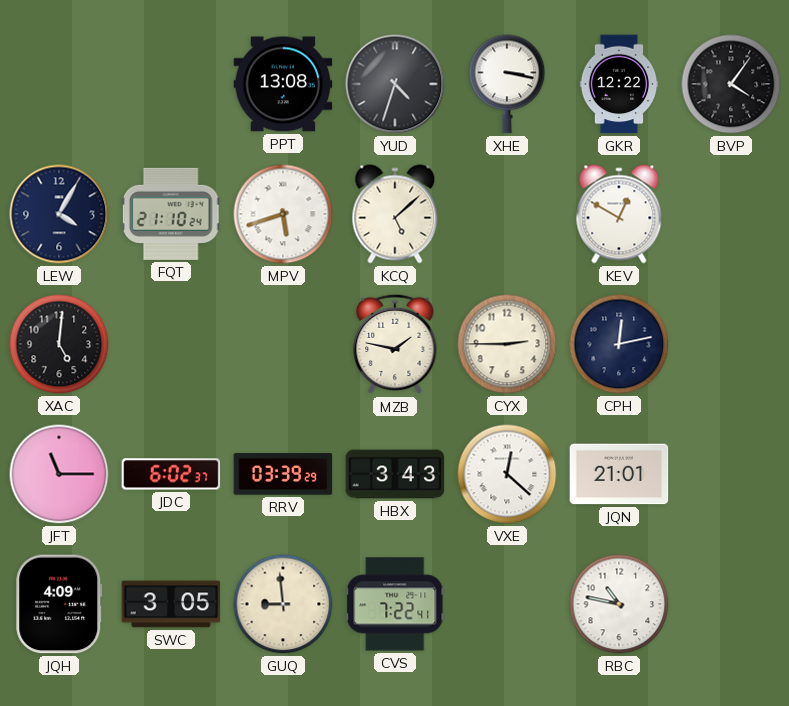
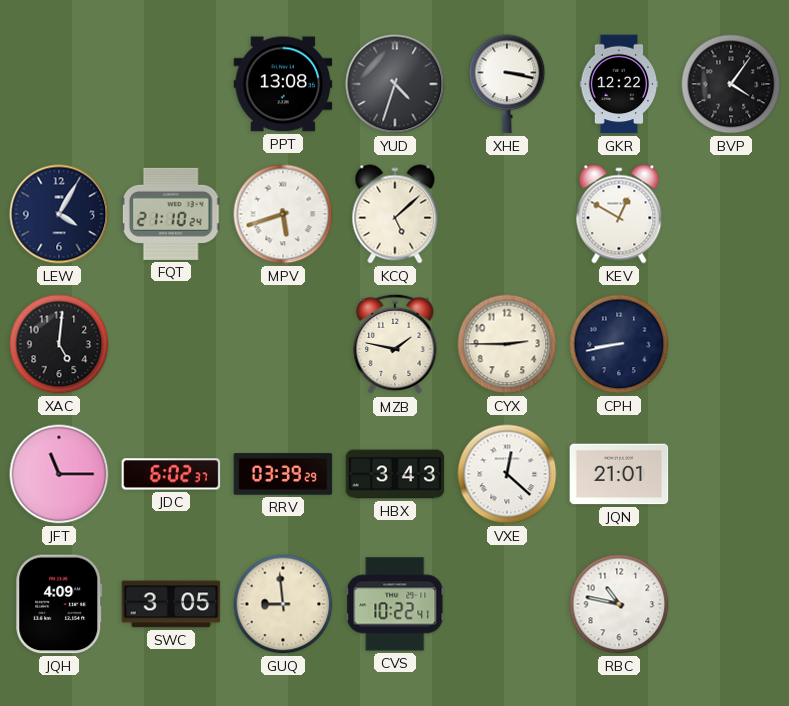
CPH: 12:13 -> 8:43
CVS: 7:22 -> 10:22
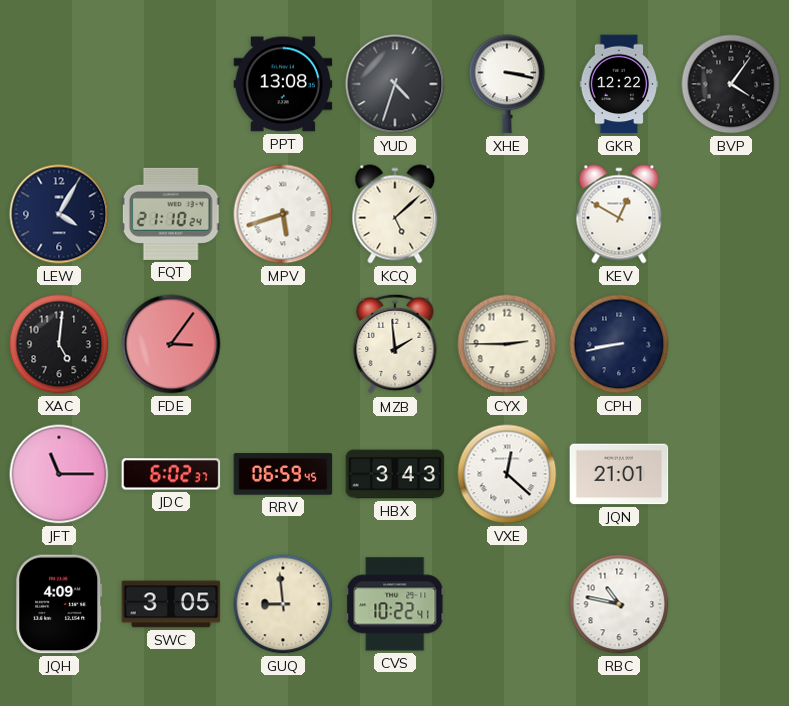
FDE: none -> 3:06
MZB: 1:47 -> 1:59
RRV: 03:39 -> 06:59
